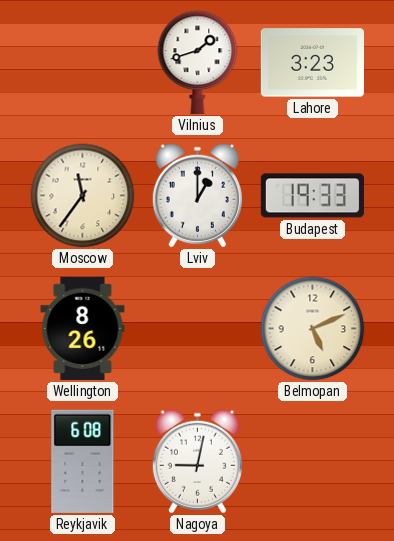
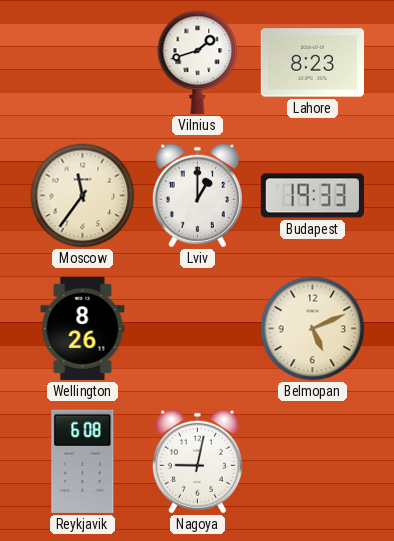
Lahore: 3:23 -> 8:23
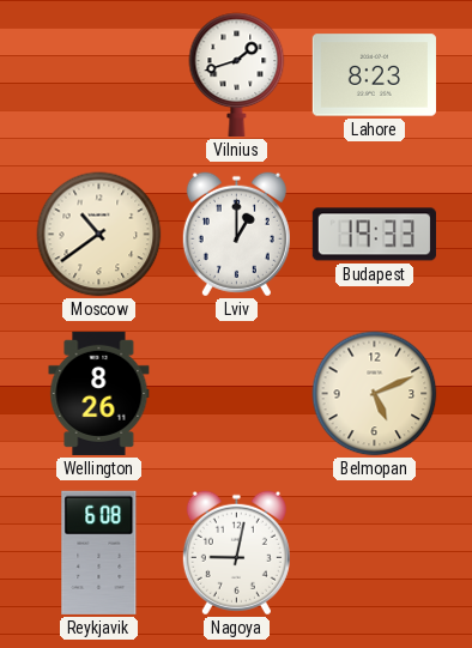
Moscow: 11:36 -> 10:39
